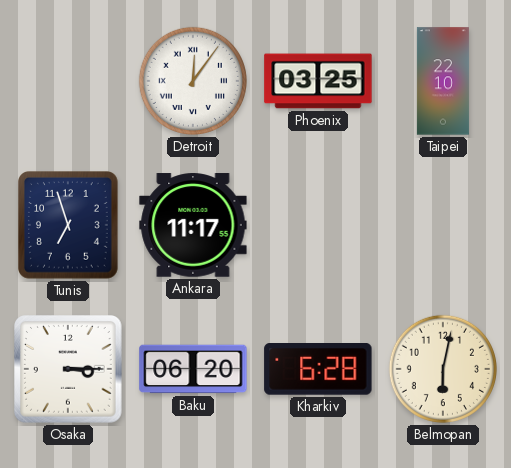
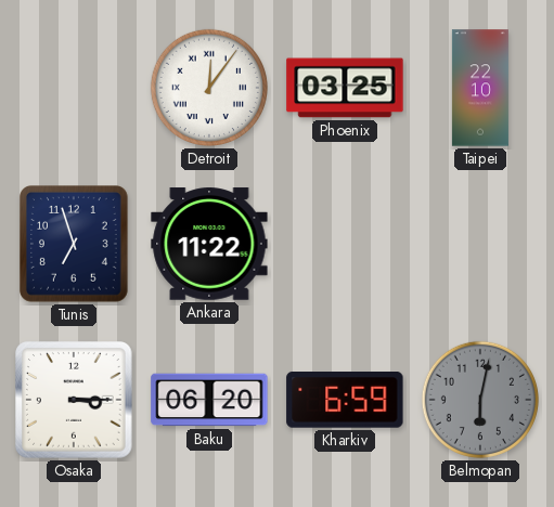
Ankara: 11:17 -> 11:22
Kharkiv: 6:28 -> 6:59
Belmopan dial: cream -> grey
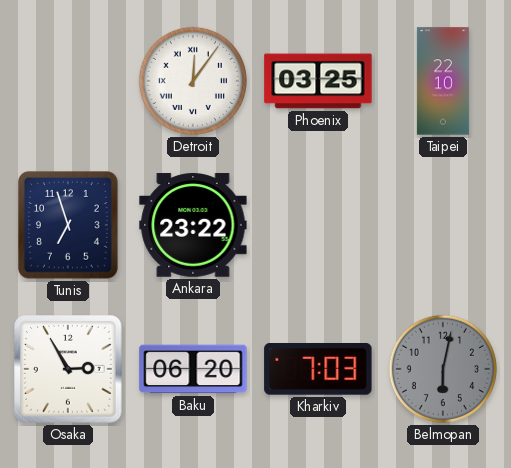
Ankara: 11:22 -> 23:22
Osaka: 3:15 -> 2:55
Kharkiv: 6:59 -> 7:03
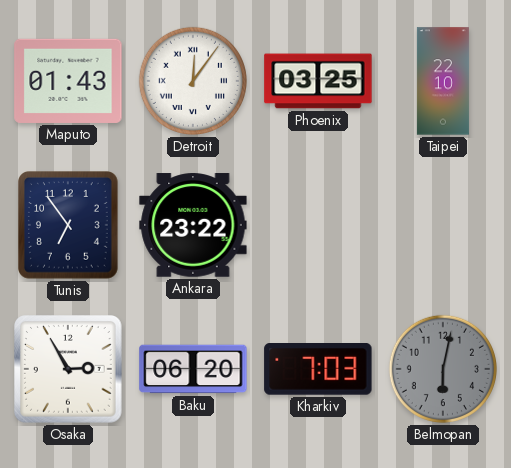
Maputo: none -> 01:43
Tunis: 6:57 -> 6:54
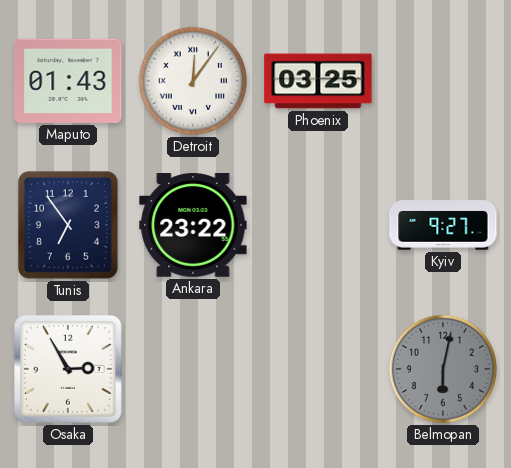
Taipei: 22:10 -> none
Kyiv: none -> 9:27
Baku: 06:20 -> none
Kharkiv: 7:03 -> none
